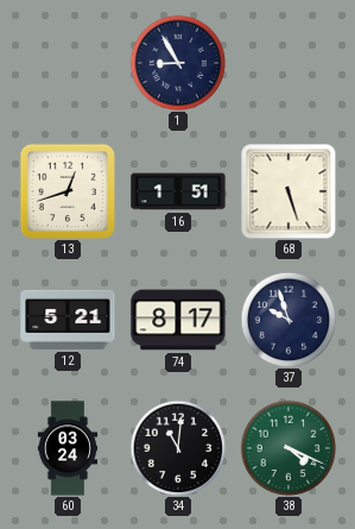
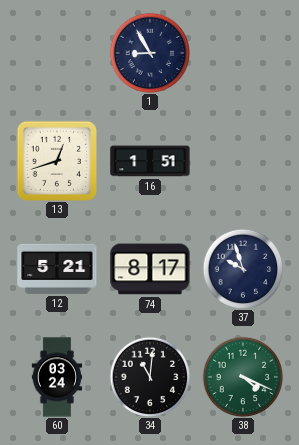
68: 5:27 -> none
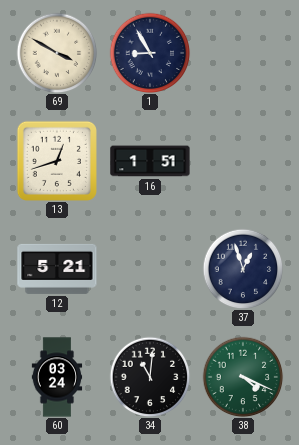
69: none -> 3:50
74: 8:17 -> none
37: 9:57 -> 12:57
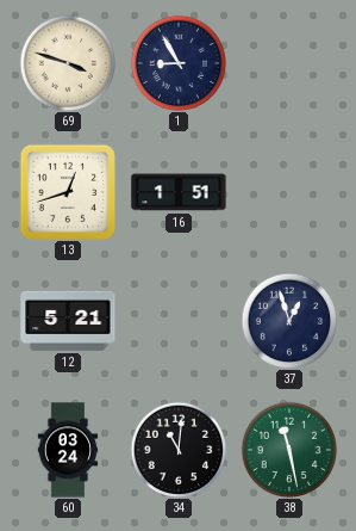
69: 3:50 -> 3:48
38: 4:19 -> 11:28
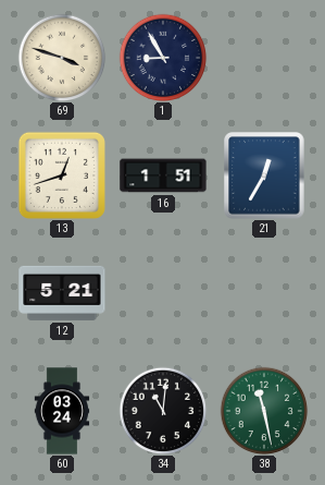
21: none -> 12:35
37: 12:57 -> none
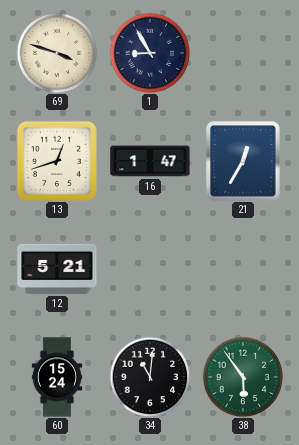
16: 1:51 -> 1:47
60: 03:24 -> 15:24
38: 11:28 -> 5:54
